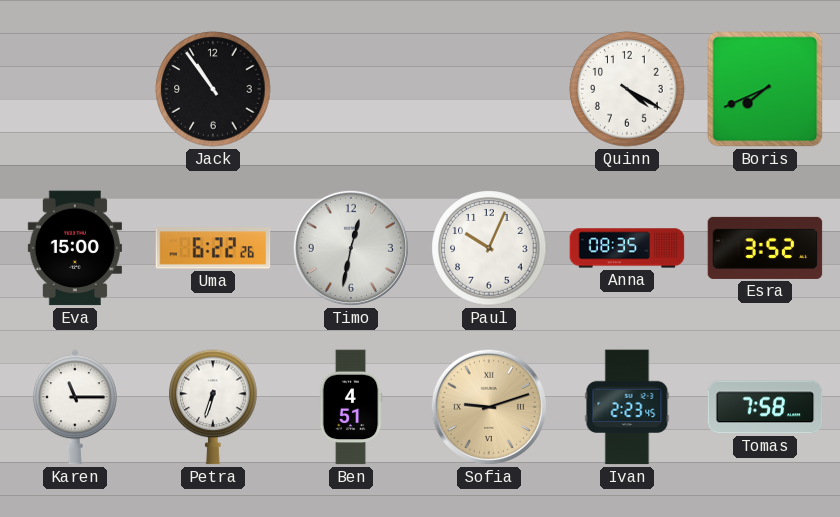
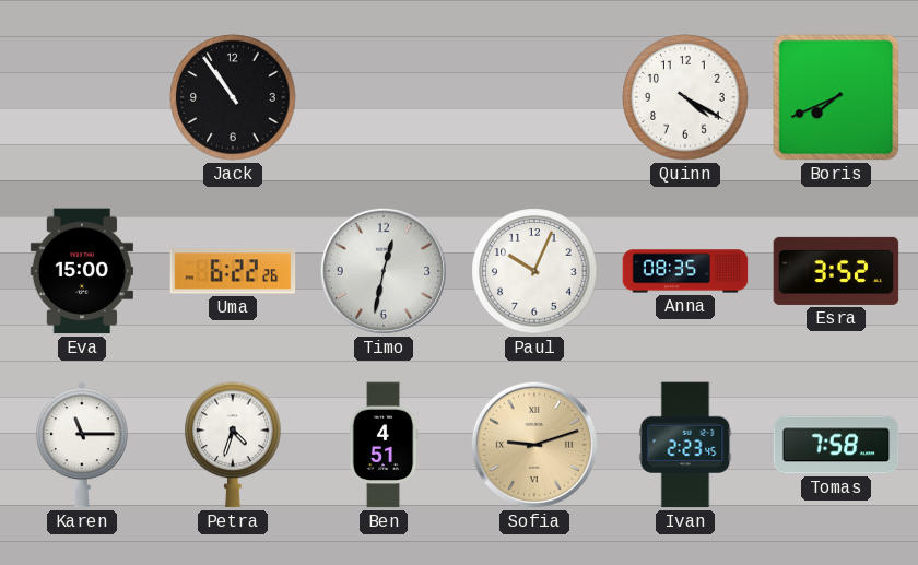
Petra: 6:33 -> 4:33
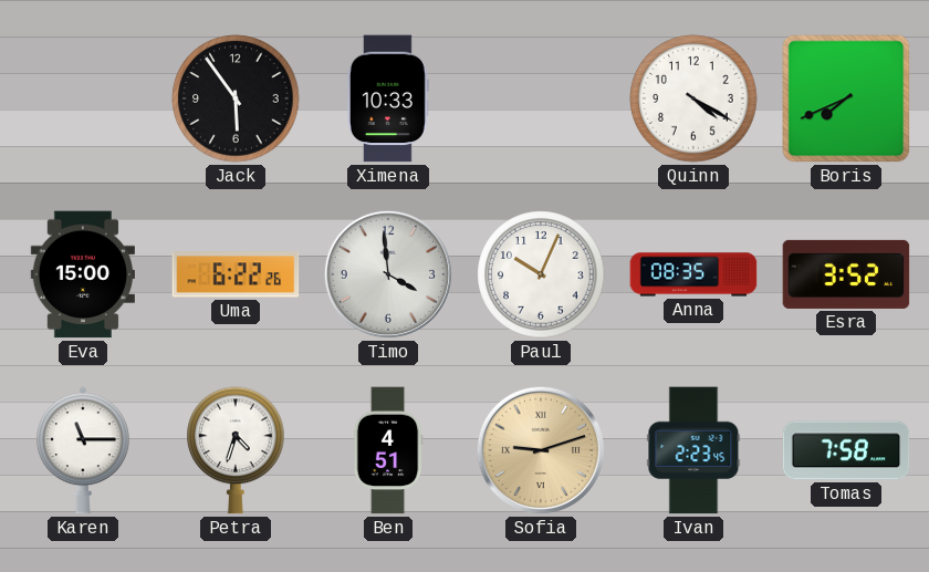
Jack: 10:54 -> 5:54
Ximena: none -> 10:33
Timo: 12:32 -> 3:59
